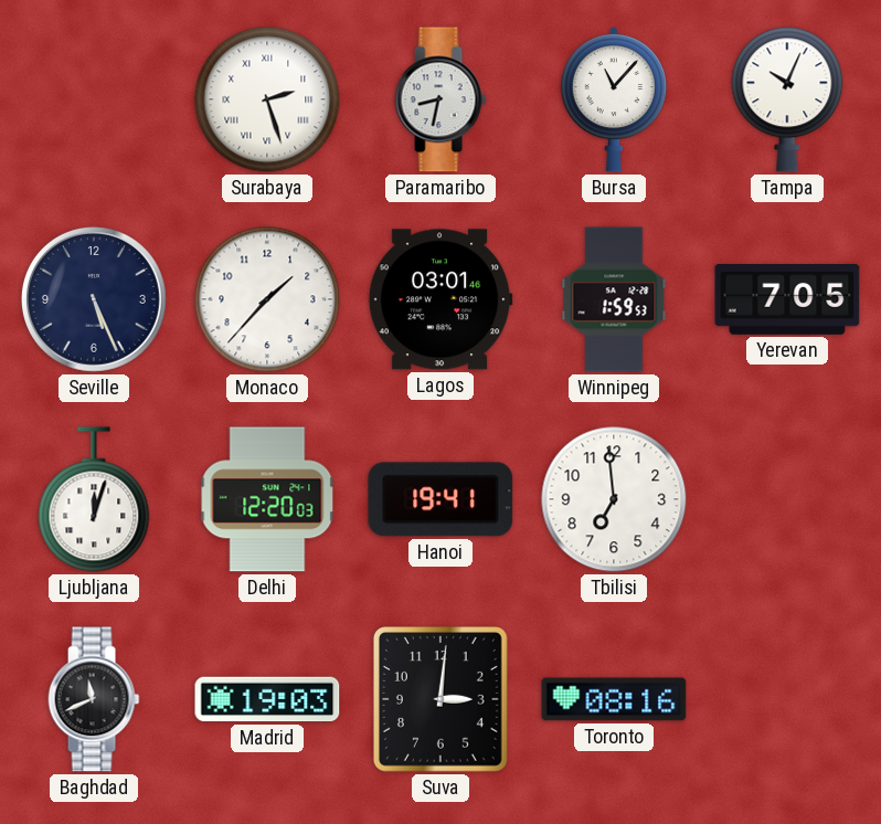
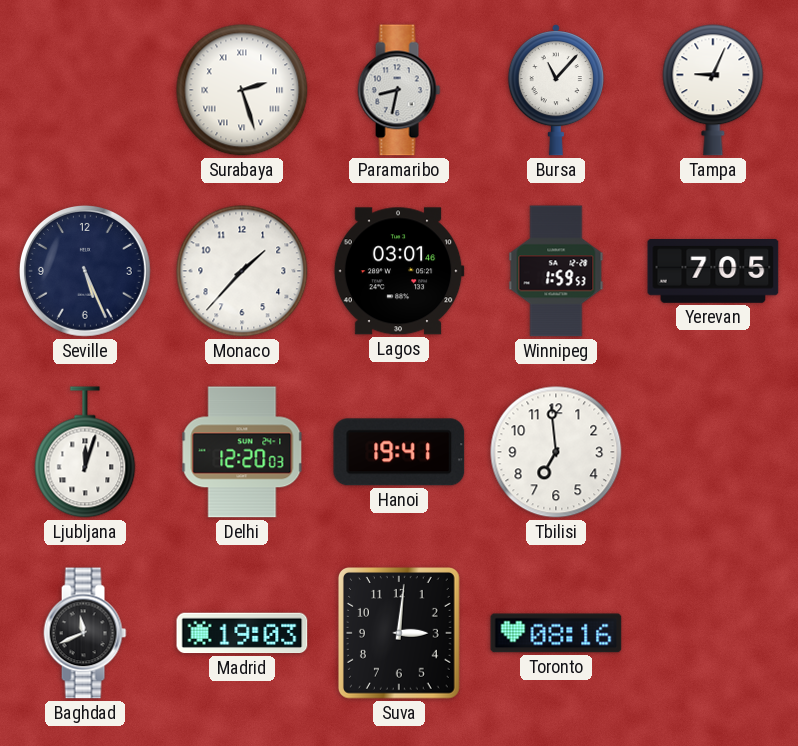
Tampa: 10:04 -> 9:04
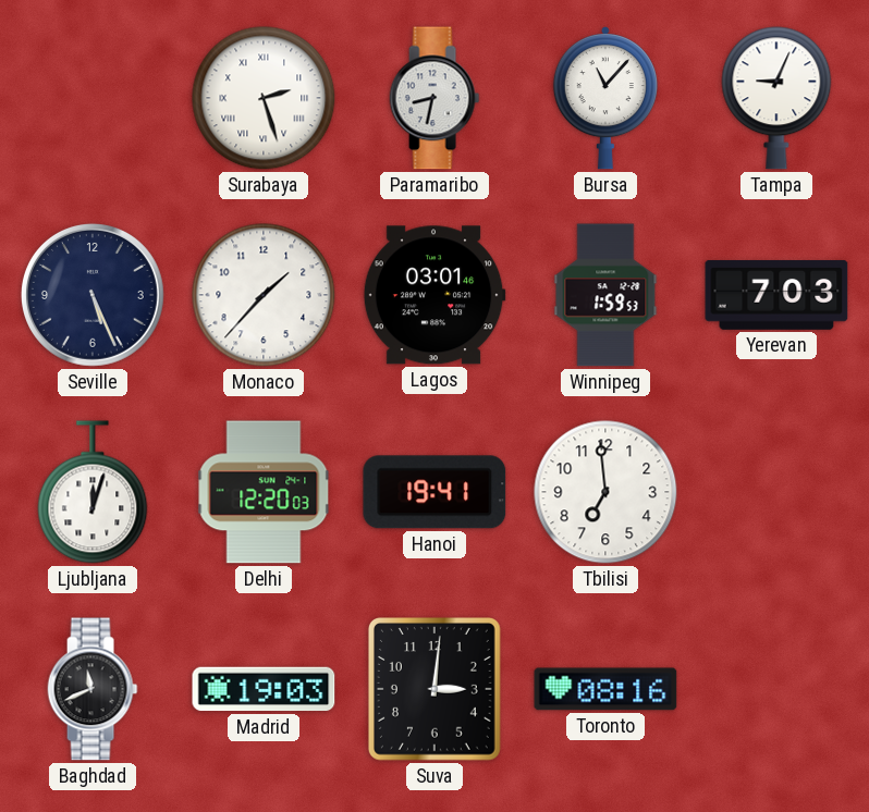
Yerevan: 7:05 -> 7:03
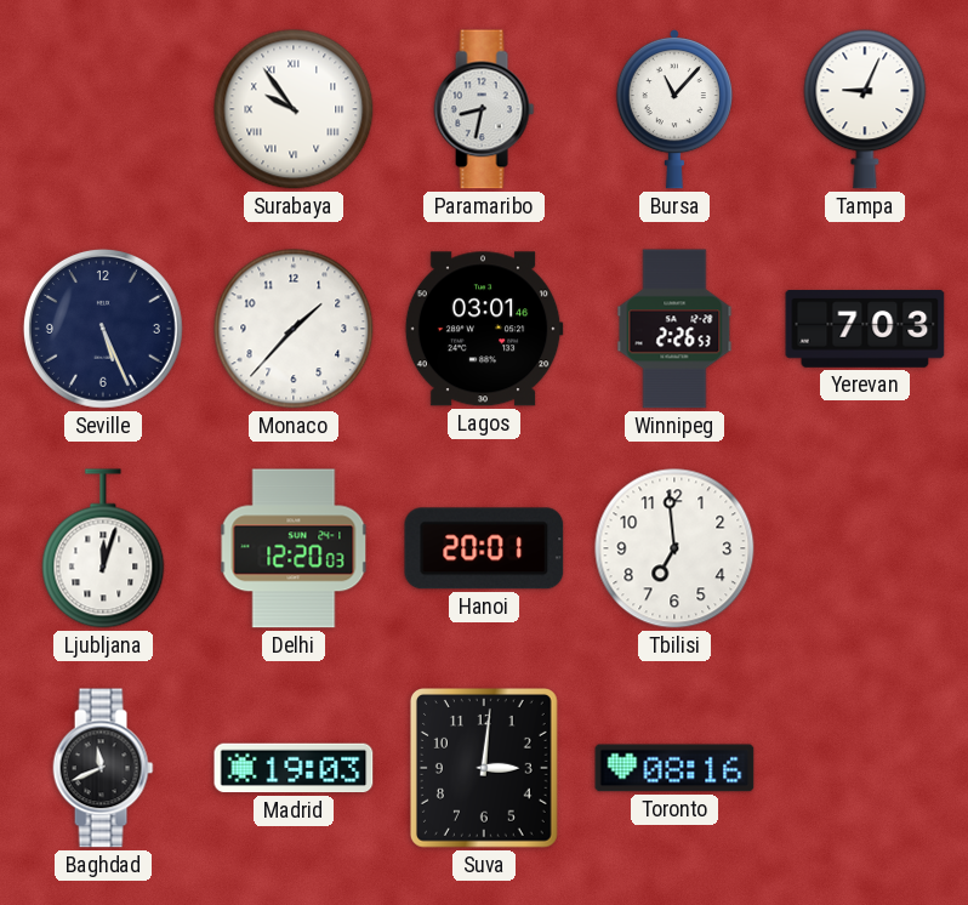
Surabaya: 2:27 -> 9:54
Winnipeg: 1:59 -> 2:26
Hanoi: 19:41 -> 20:01
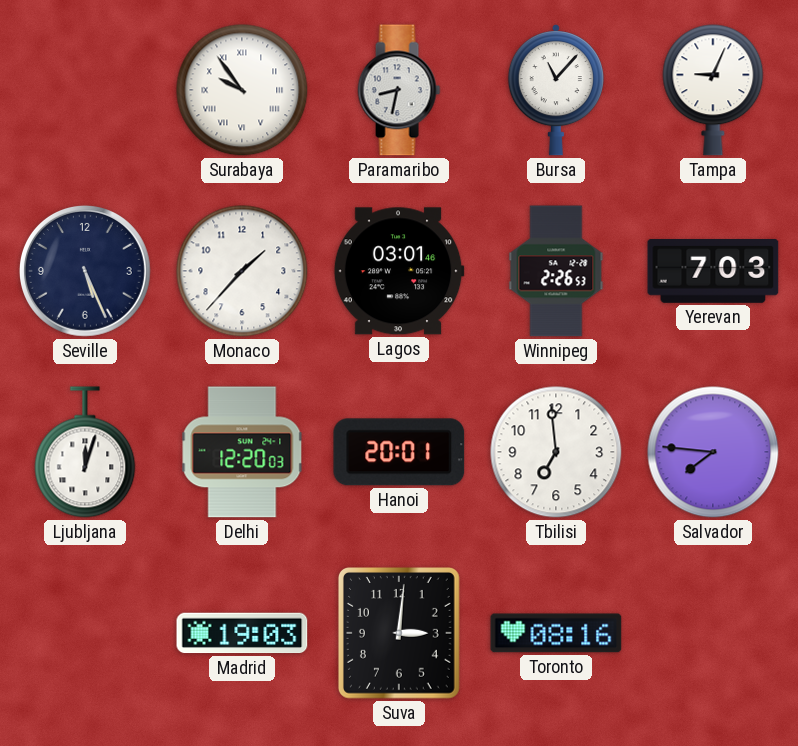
Salvador: none -> 7:46
Baghdad: 11:41 -> none
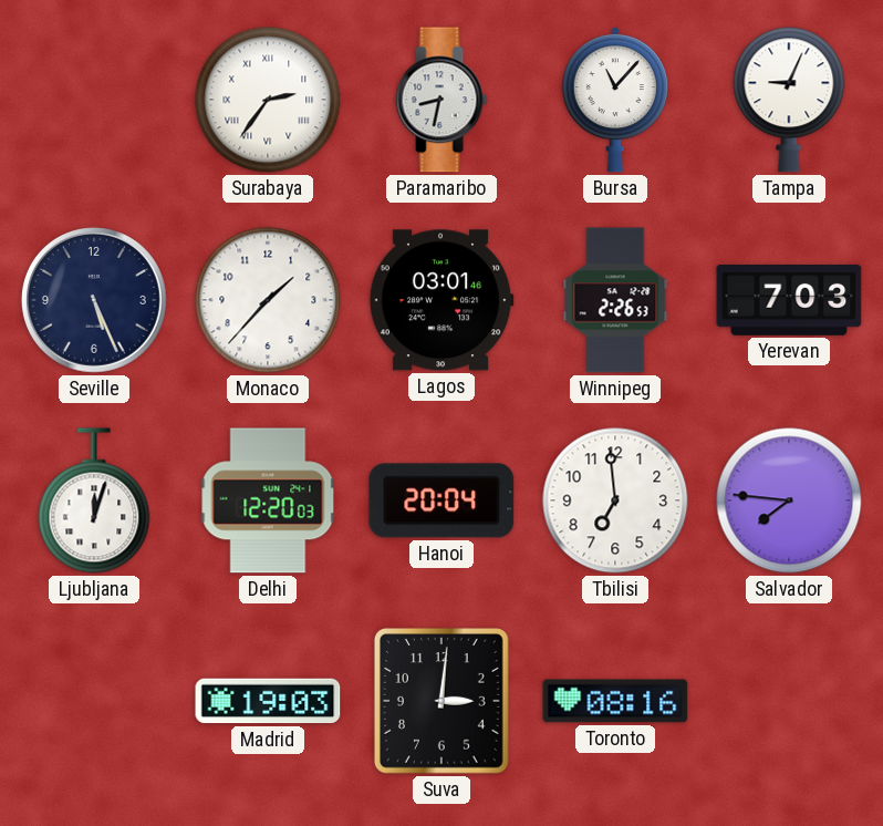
Surabaya: 9:54 -> 2:36
Hanoi: 20:01 -> 20:04
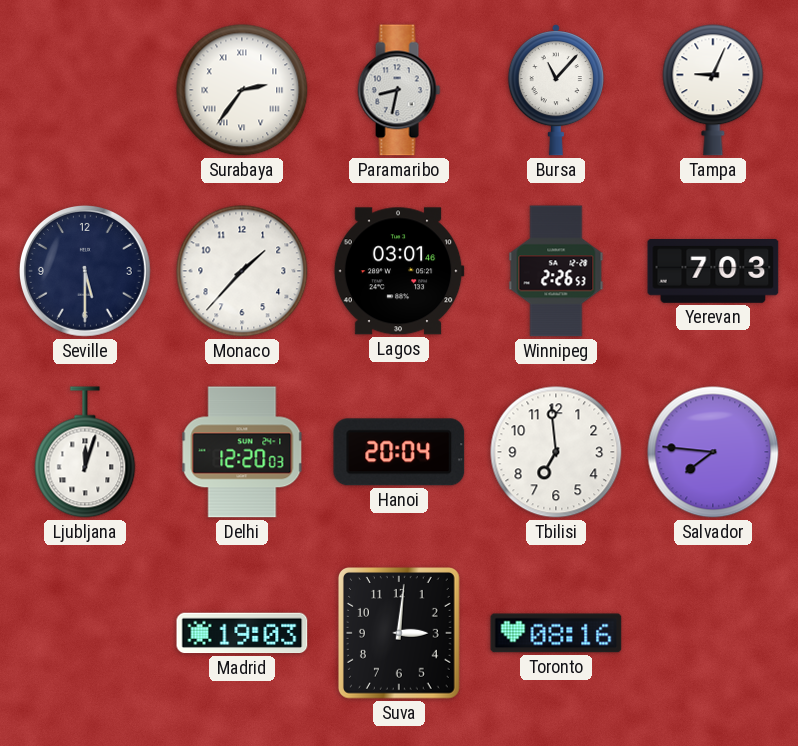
Seville: 5:26 -> 5:30
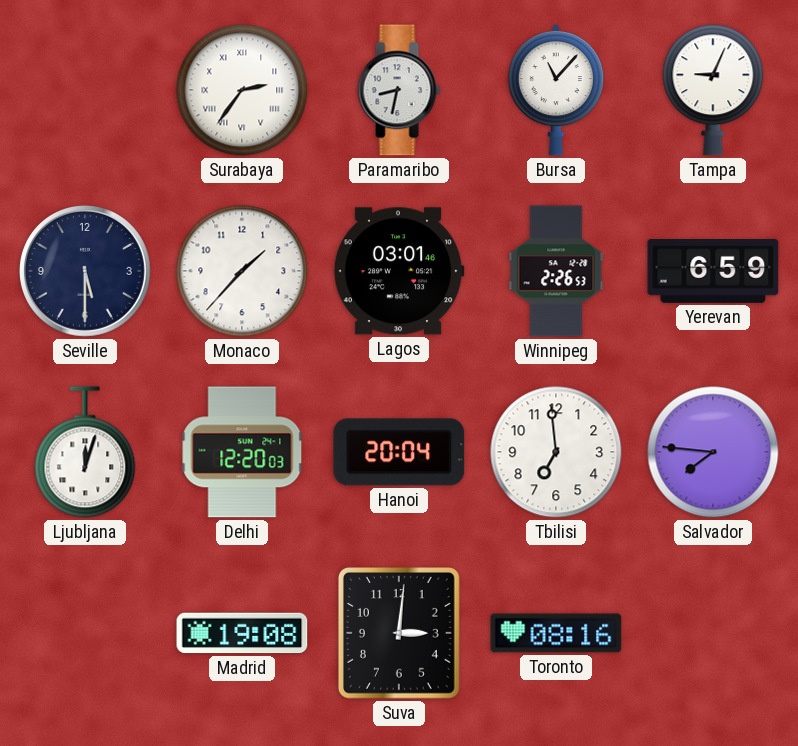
Yerevan: 7:03 -> 6:59
Madrid: 19:03 -> 19:08
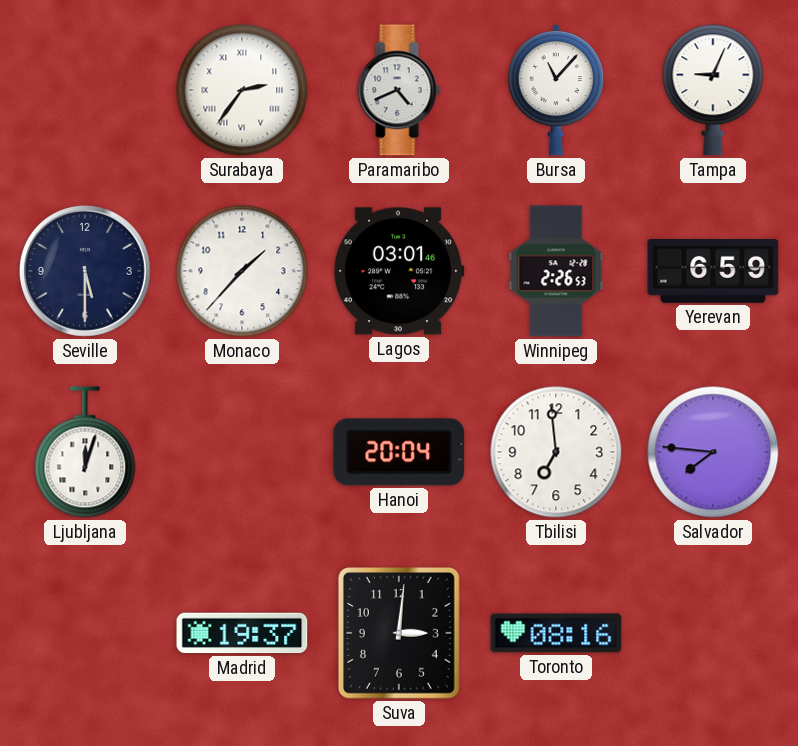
Paramaribo: 8:32 -> 4:41
Delhi: 12:20 -> none
Madrid: 19:08 -> 19:37
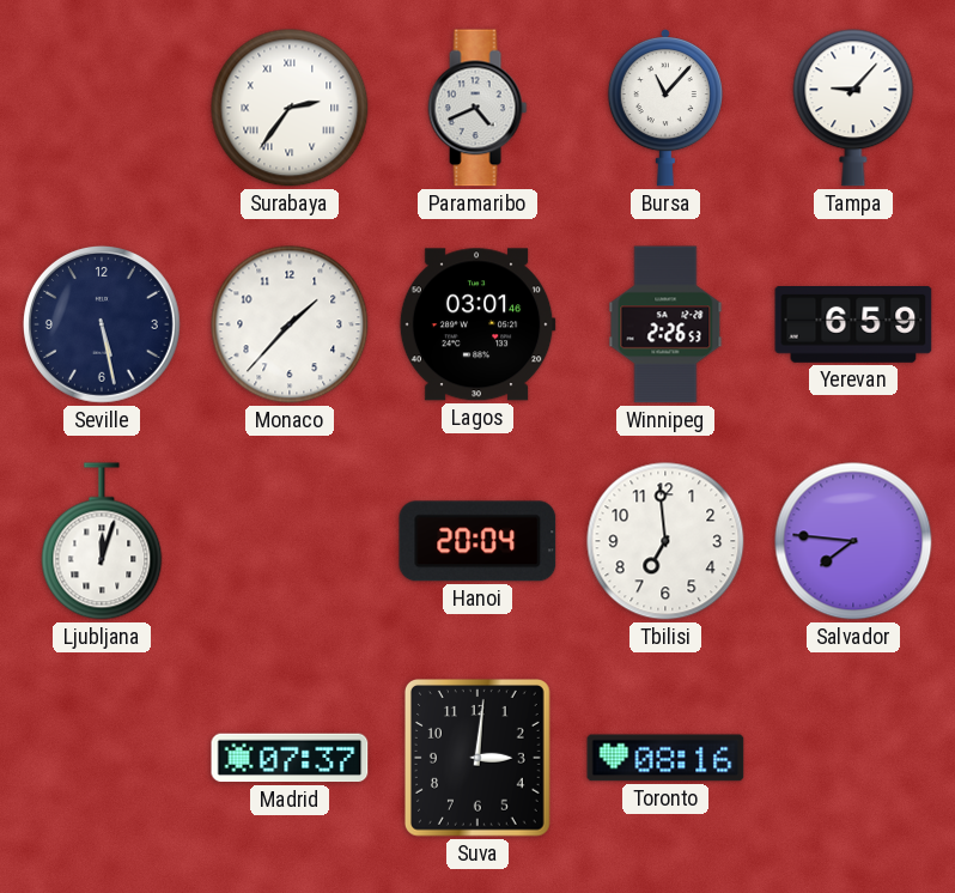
Tampa: 9:04 -> 9:07
Seville: 5:30 -> 5:28
Madrid: 19:37 -> 07:37
